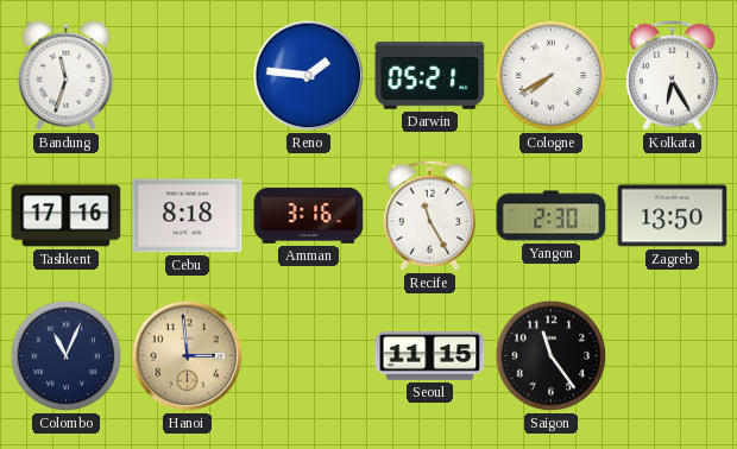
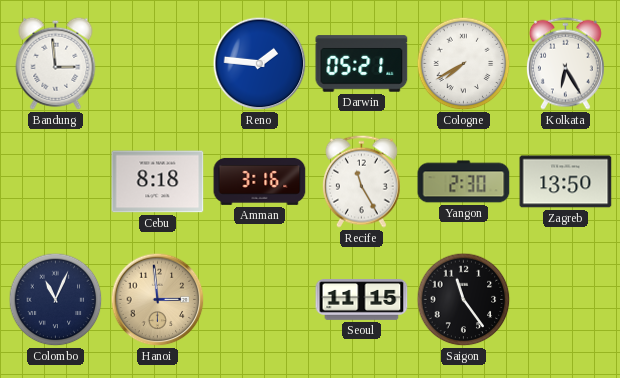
Bandung: 11:33 -> 2:59
Tashkent: 17:16 -> none
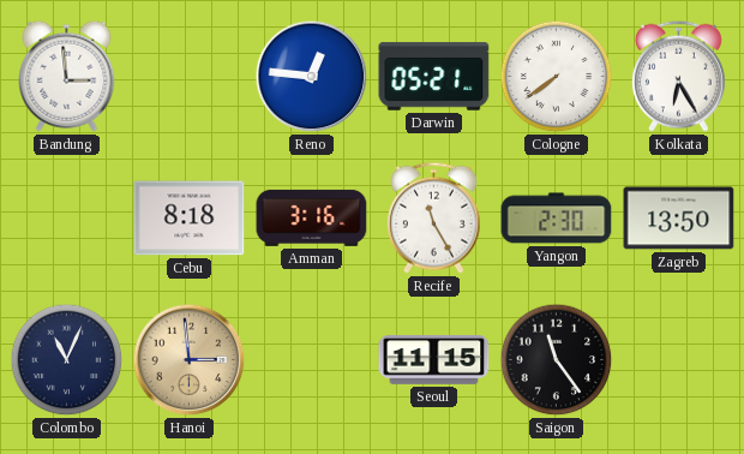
Reno: 1:46 -> 12:46
Cologne: 7:40 -> 7:39
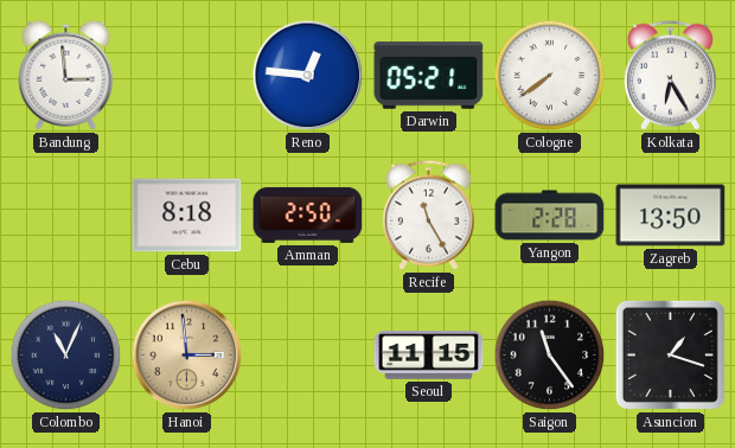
Amman: 3:16 -> 2:50
Yangon: 2:30 -> 2:28
Asuncion: none -> 1:18
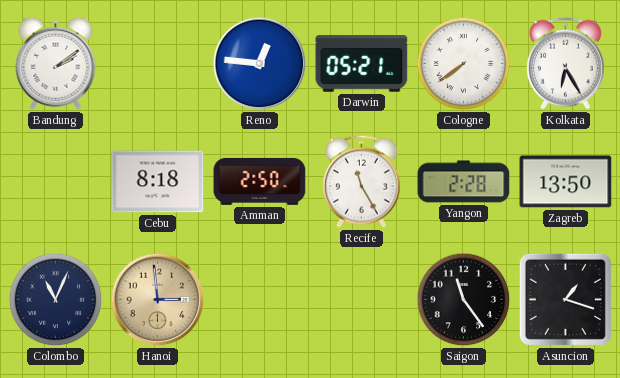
Bandung: 2:59 -> 2:09
Seoul: 11:15 -> none
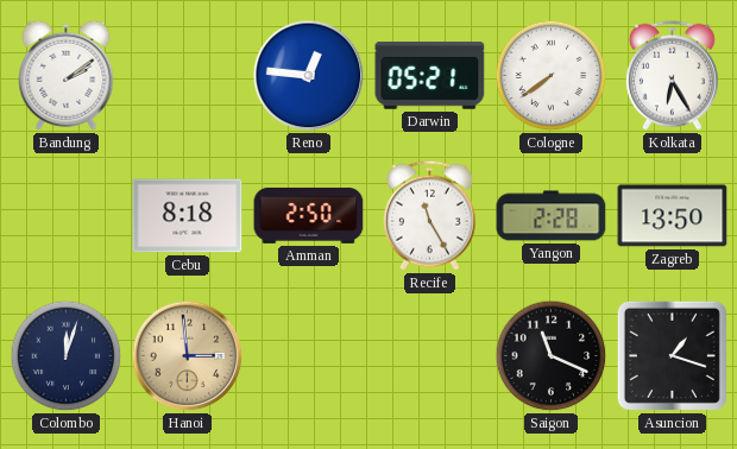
Colombo: 11:04 -> 12:03
Saigon: 11:24 -> 11:19
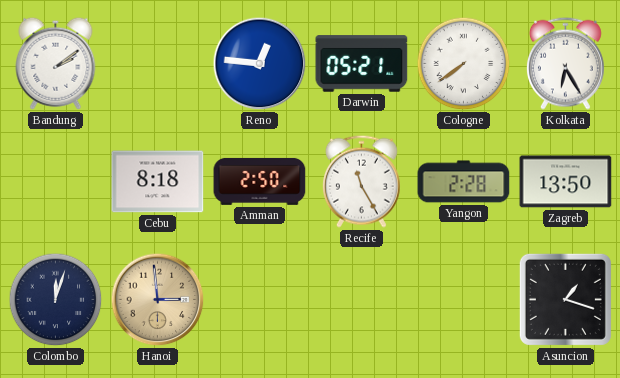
Saigon: 11:19 -> none
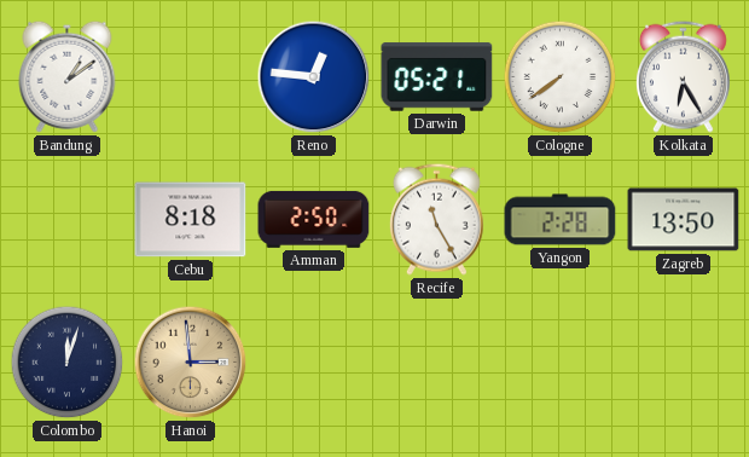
Bandung: 2:09 -> 1:09
Asuncion: 1:18 -> none
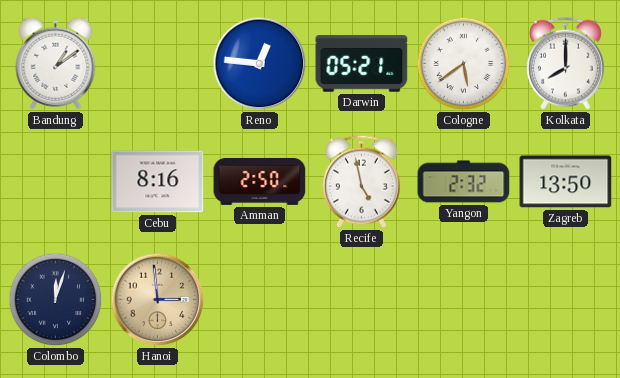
Cologne: 7:39 -> 5:39
Kolkata: 6:25 -> 8:00
Cebu: 8:18 -> 8:16
Recife: 11:25 -> 4:58
Yangon: 2:28 -> 2:32
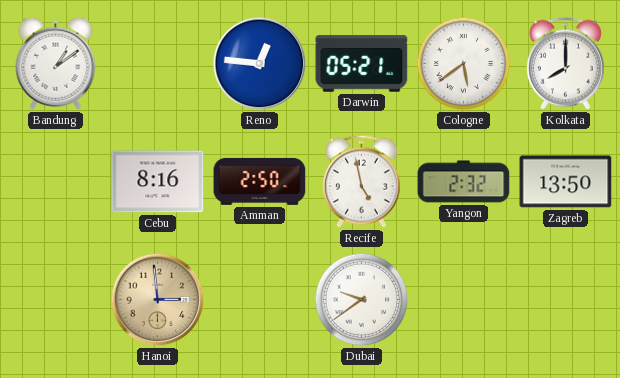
Colombo: 12:03 -> none
Dubai: none -> 9:39
